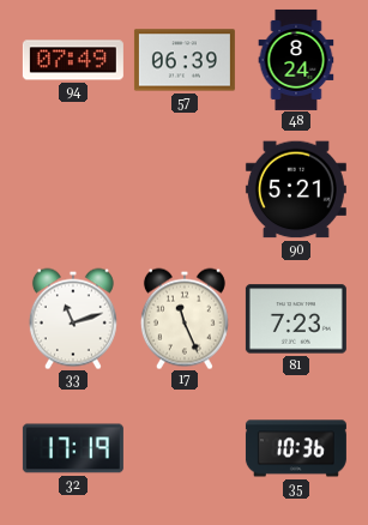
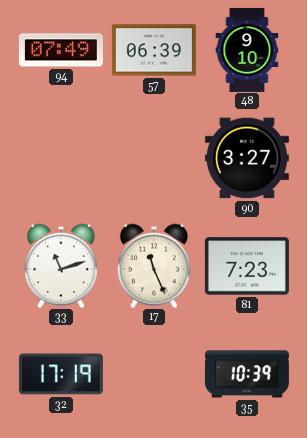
48: 8:24 -> 9:10
90: 5:21 -> 3:27
35: 10:36 -> 10:39
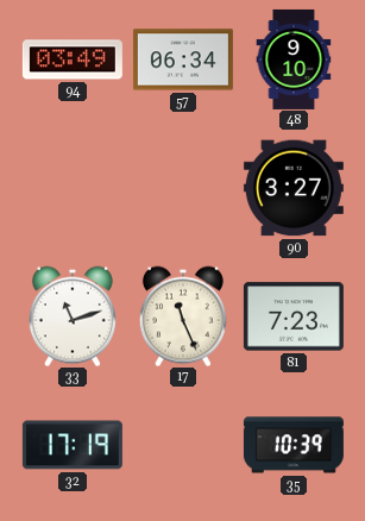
94: 07:49 -> 03:49
57: 06:39 -> 06:34
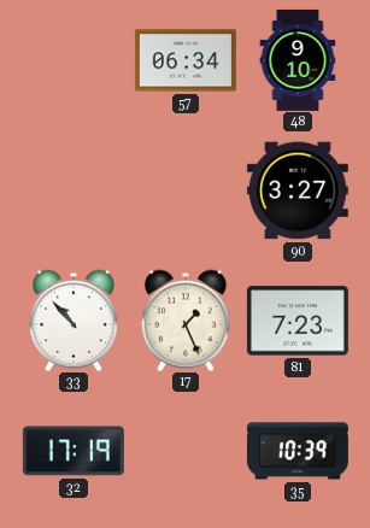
94: 03:49 -> none
33: 11:12 -> 10:53
17: 11:26 -> 1:26
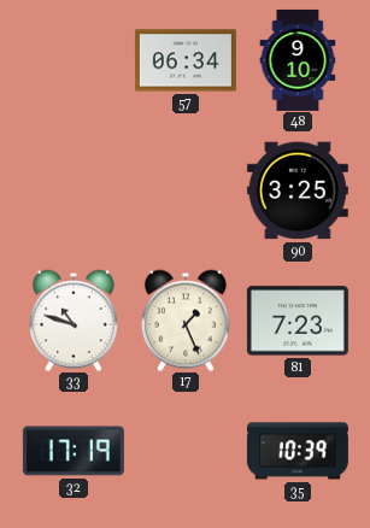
90: 3:27 -> 3:25
33: 10:53 -> 10:48
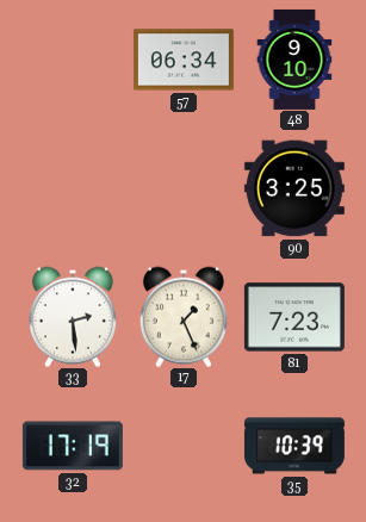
33: 10:48 -> 2:29
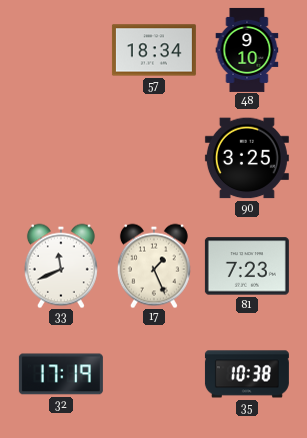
57: 06:34 -> 18:34
33: 2:29 -> 11:41
35: 10:39 -> 10:38
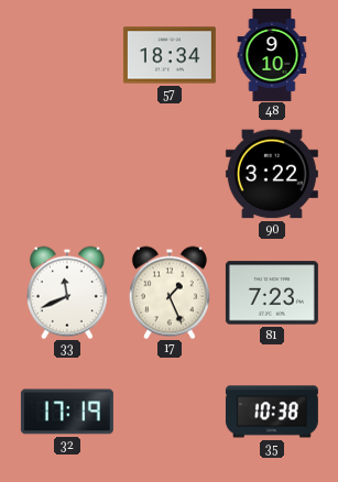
90: 3:25 -> 3:22
